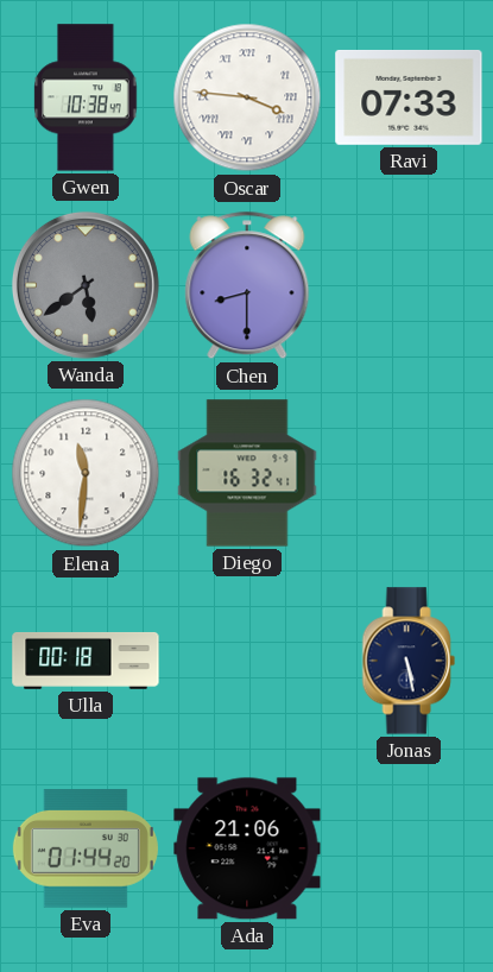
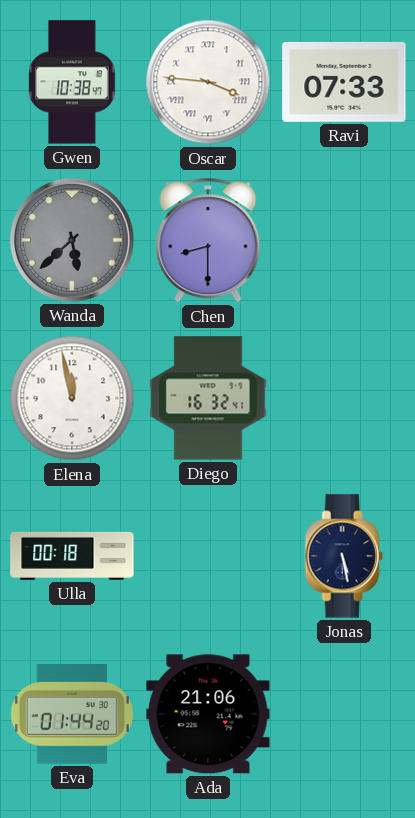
Wanda: 5:39 -> 5:38
Elena: 11:31 -> 11:58
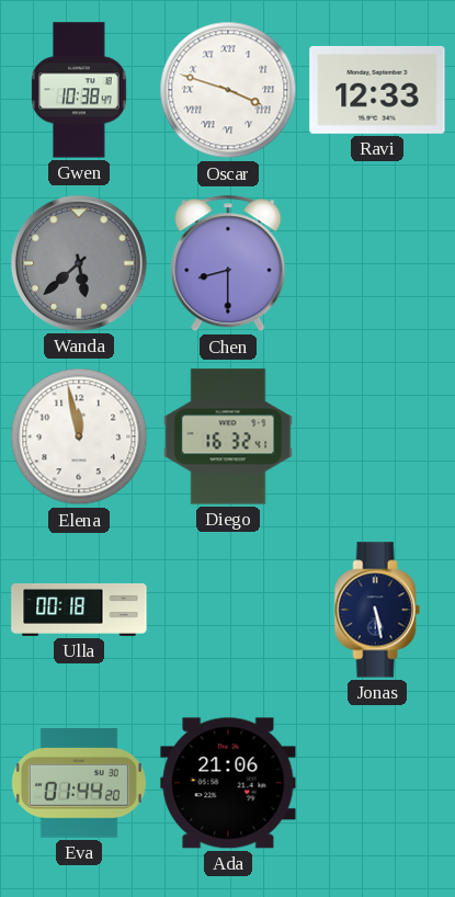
Oscar: 3:46 -> 3:48
Ravi: 07:33 -> 12:33
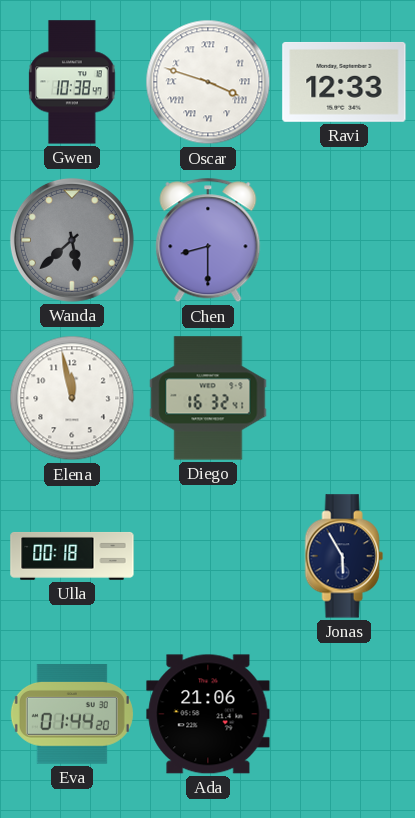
Jonas: 5:28 -> 5:55
